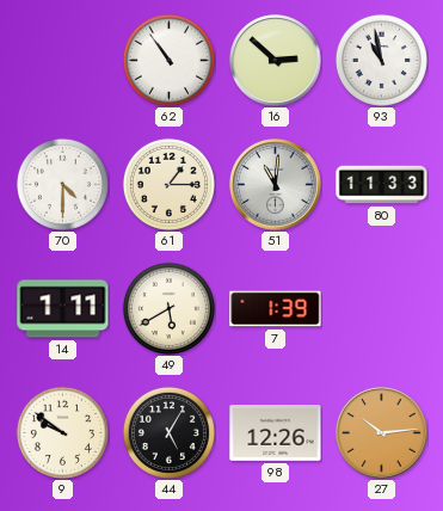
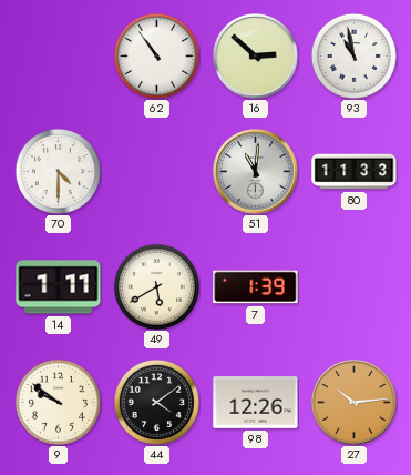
61: 1:15 -> none
44: 5:05 -> 4:09
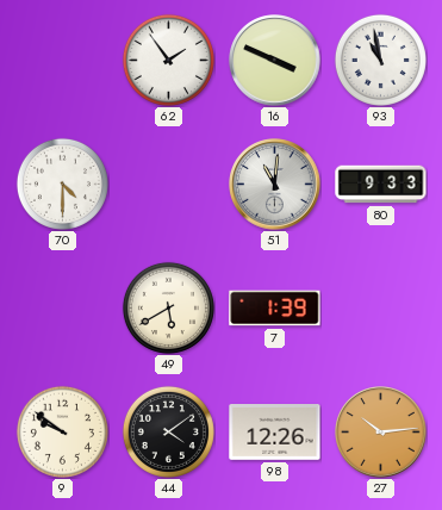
62: 10:54 -> 1:54
16: 2:52 -> 3:49
80: 11:33 -> 9:33
14: 1:11 -> none
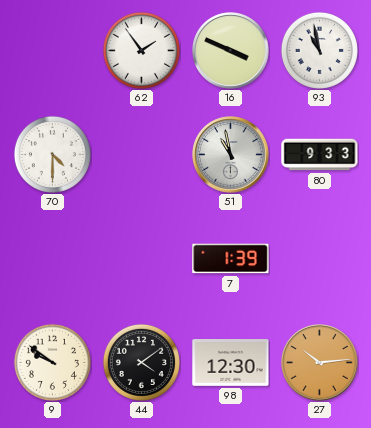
51: 11:01 -> 10:58
49: 5:40 -> none
98: 12:26 -> 12:30
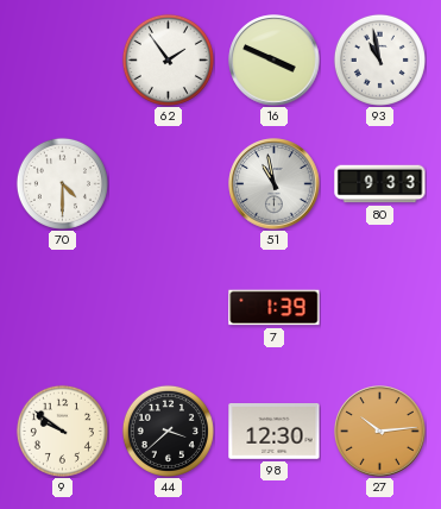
44: 4:09 -> 3:38
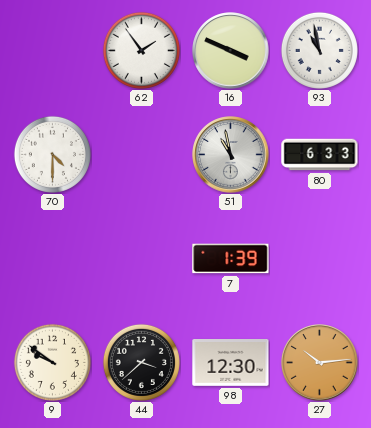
80: 9:33 -> 6:33
